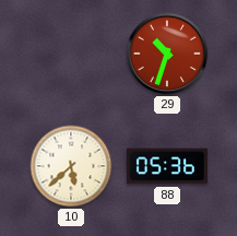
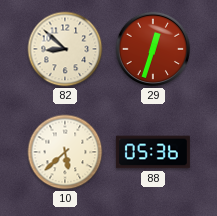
82: none -> 8:52
29: 10:33 -> 12:33
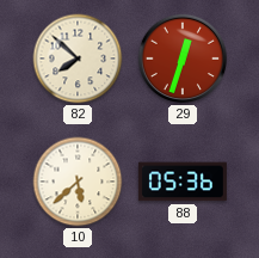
82: 8:52 -> 7:52
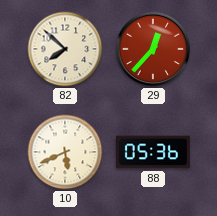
29: 12:33 -> 12:37
10: 5:38 -> 5:41
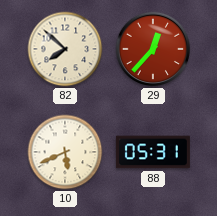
88: 05:36 -> 05:31
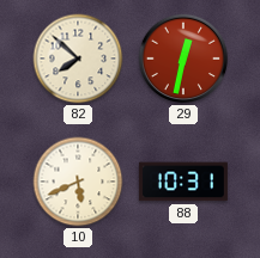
29: 12:37 -> 12:32
88: 05:31 -> 10:31
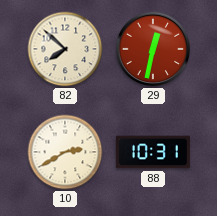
10: 5:41 -> 2:40
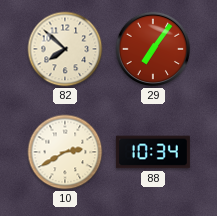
29: 12:32 -> 7:06
88: 10:31 -> 10:34
